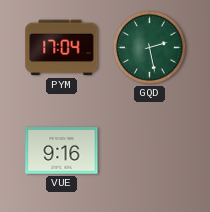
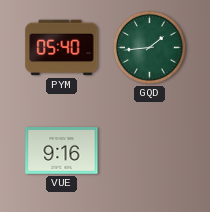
PYM: 17:04 -> 05:40
GQD: 2:28 -> 1:44
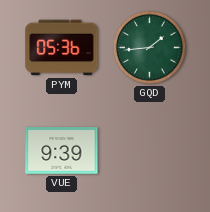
PYM: 05:40 -> 05:36
VUE: 9:16 -> 9:39
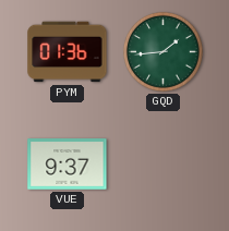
PYM: 05:36 -> 01:36
VUE: 9:39 -> 9:37
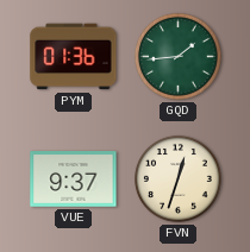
FVN: none -> 12:33
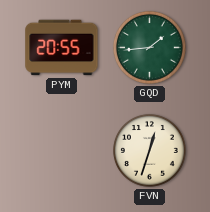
PYM: 01:36 -> 20:55
VUE: 9:37 -> none
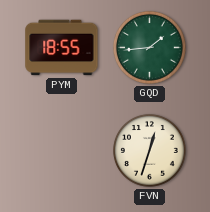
PYM: 20:55 -> 18:55
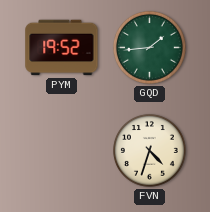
PYM: 18:55 -> 19:52
FVN: 12:33 -> 4:33
